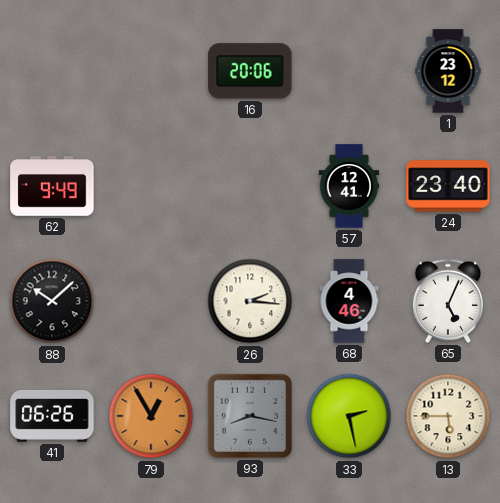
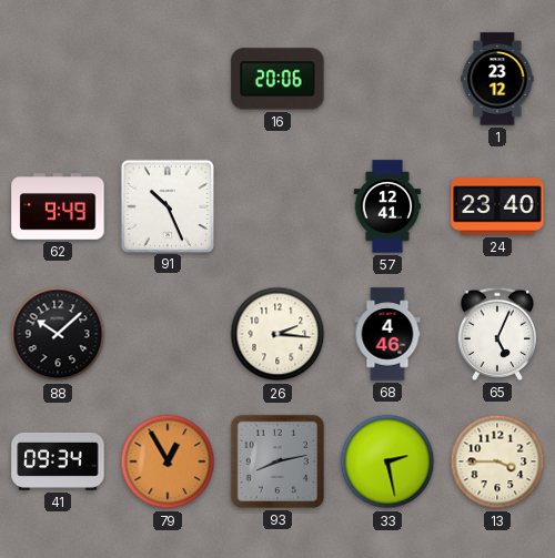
91: none -> 10:26
41: 06:26 -> 09:34
93: 8:17 -> 8:13
13: 5:45 -> 3:45
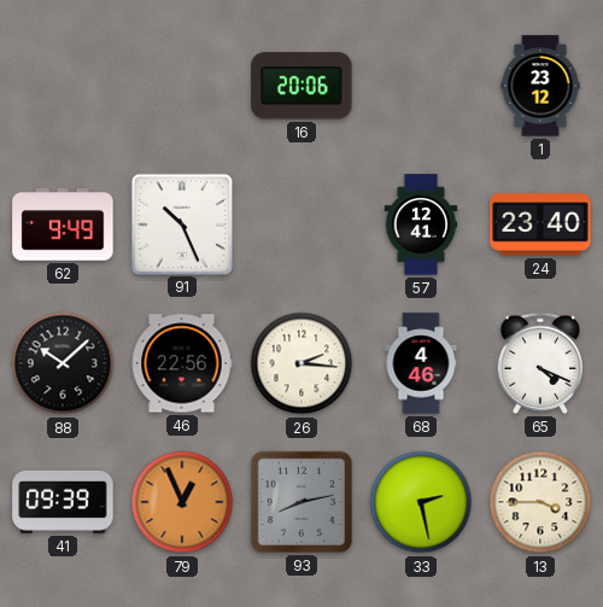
46: none -> 22:56
65: 5:04 -> 4:19
41: 09:34 -> 09:39
79: 12:55 -> 12:56
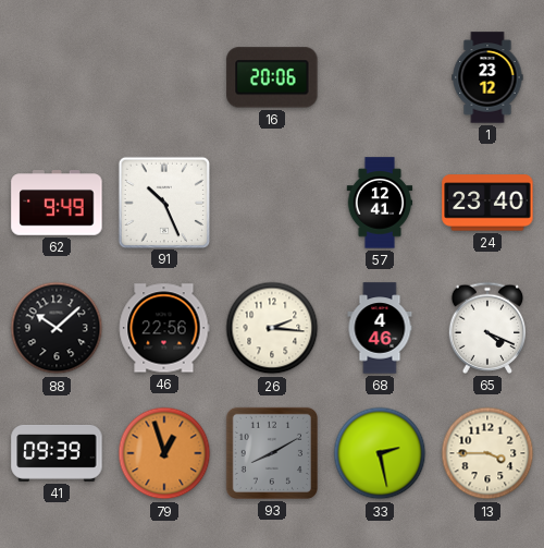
79: 12:56 -> 12:57
93: 8:13 -> 8:10
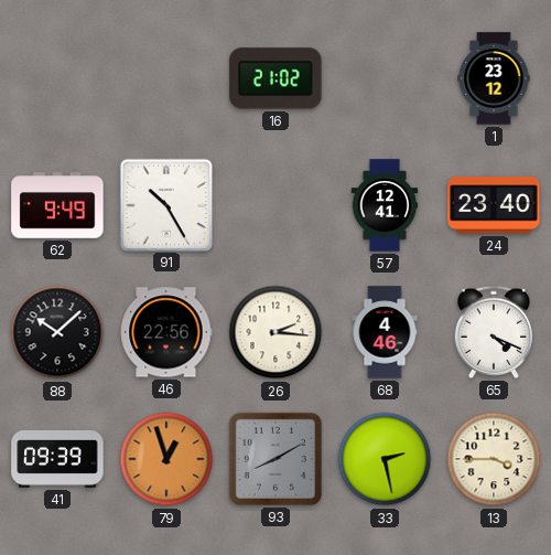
16: 20:06 -> 21:02
91: 10:26 -> 10:25
